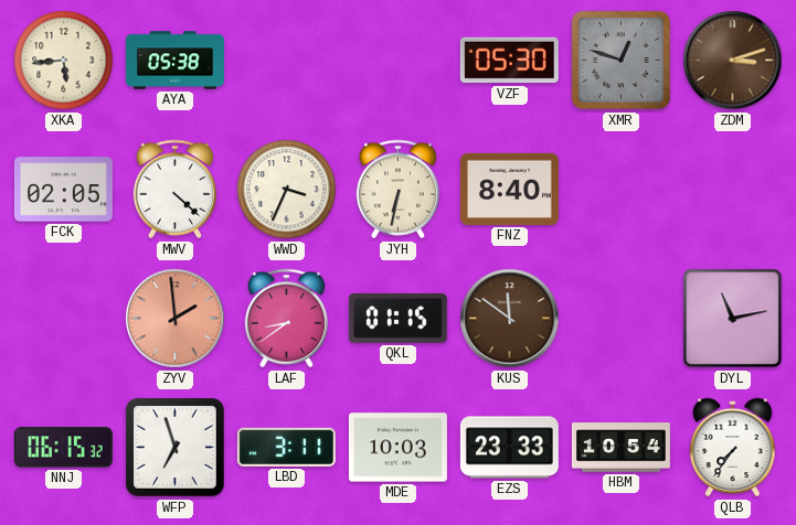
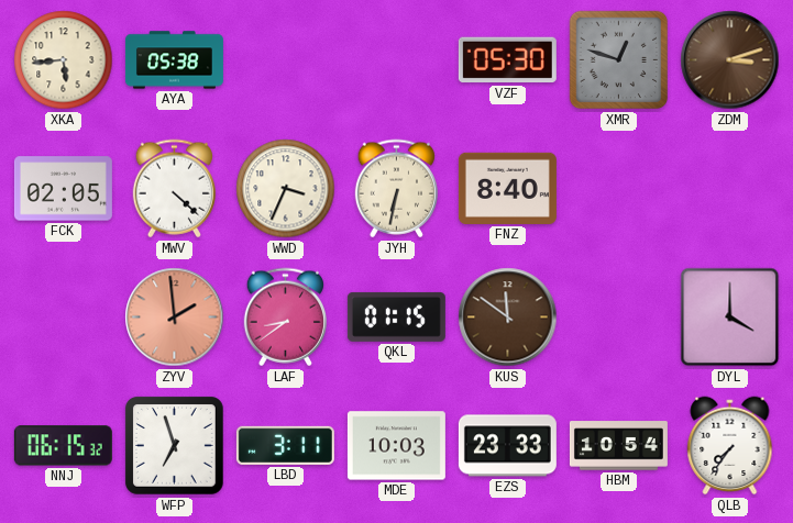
DYL: 11:13 -> 4:00
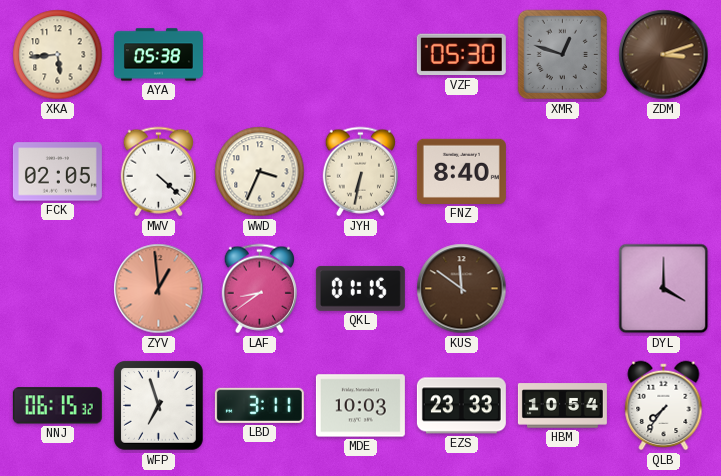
ZYV: 1:59 -> 12:59
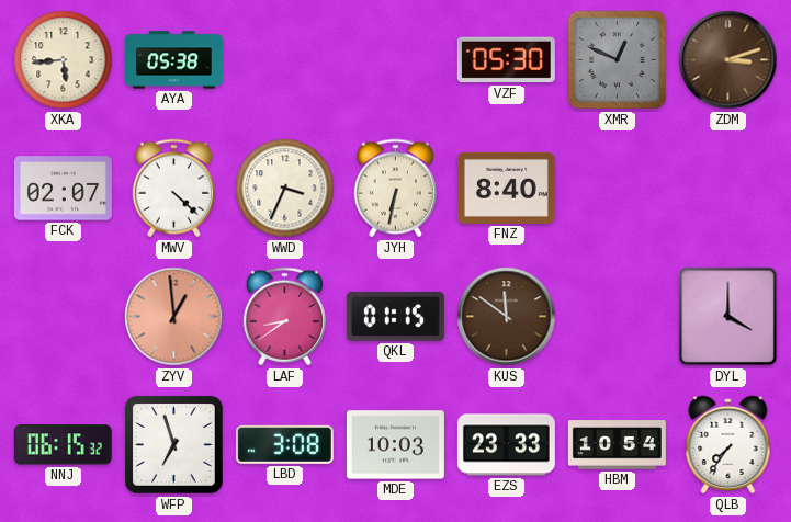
XMR: 12:48 -> 12:49
FCK: 02:05 -> 02:07
LBD: 3:11 -> 3:08
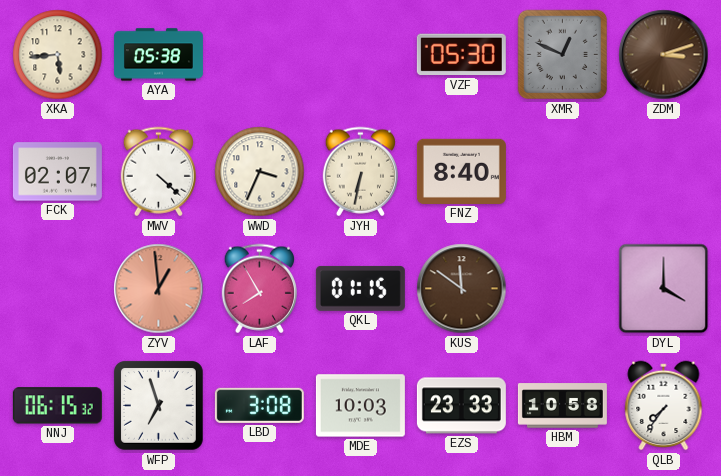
LAF: 8:39 -> 7:55
HBM: 10:54 -> 10:58
